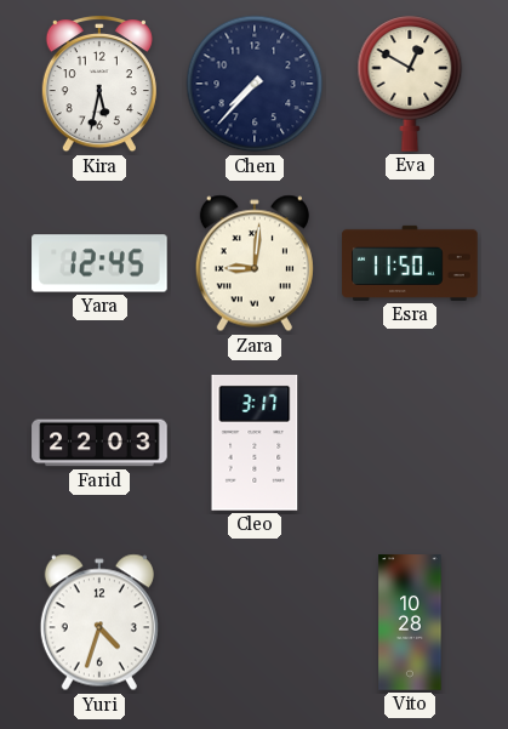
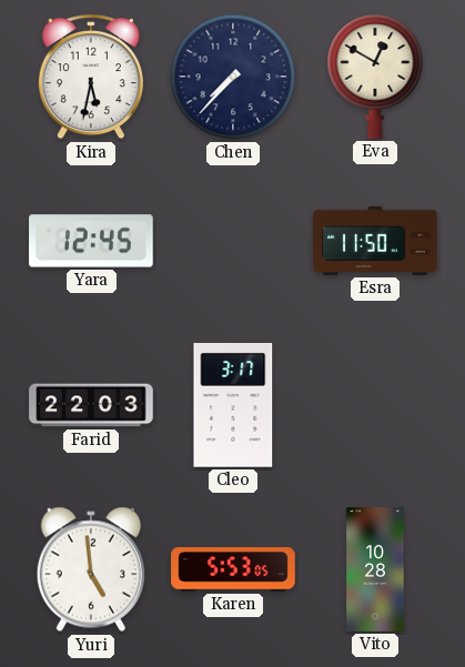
Zara: 9:01 -> none
Yuri: 4:33 -> 4:59
Karen: none -> 5:53
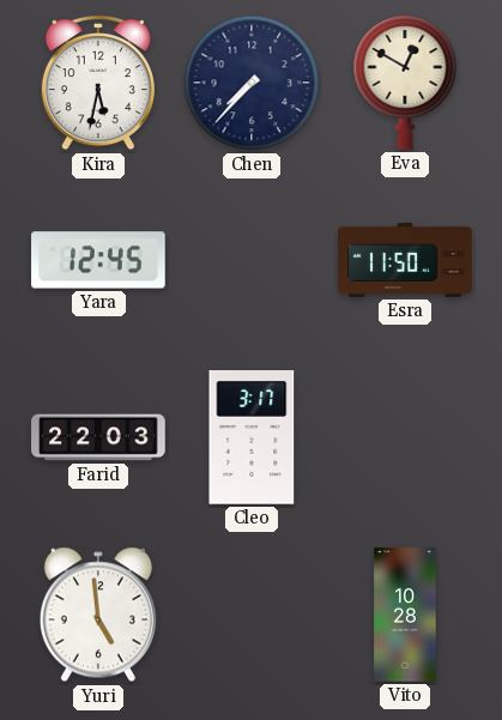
Karen: 5:53 -> none
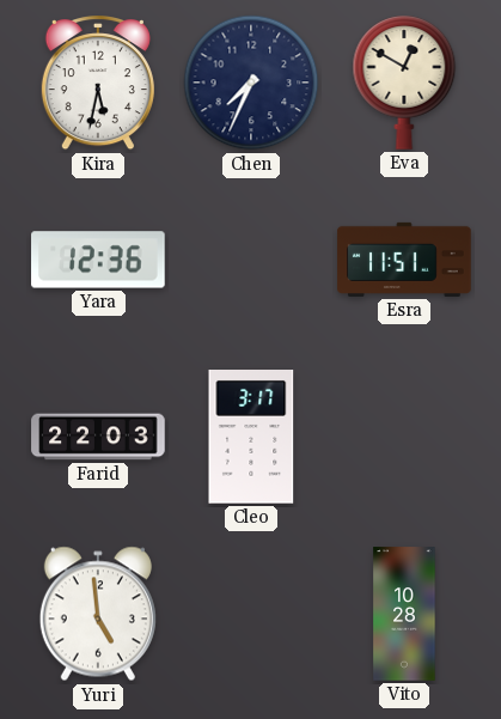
Chen: 7:37 -> 7:34
Yara: 12:45 -> 12:36
Esra: 11:50 -> 11:51
